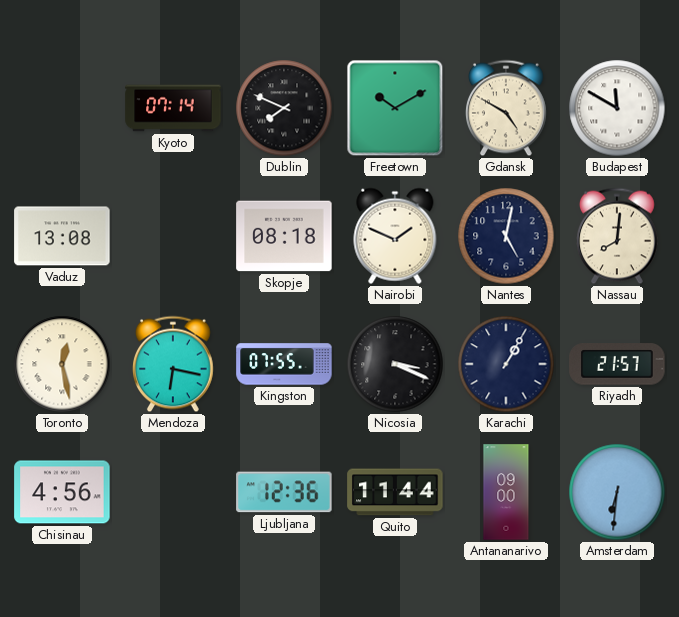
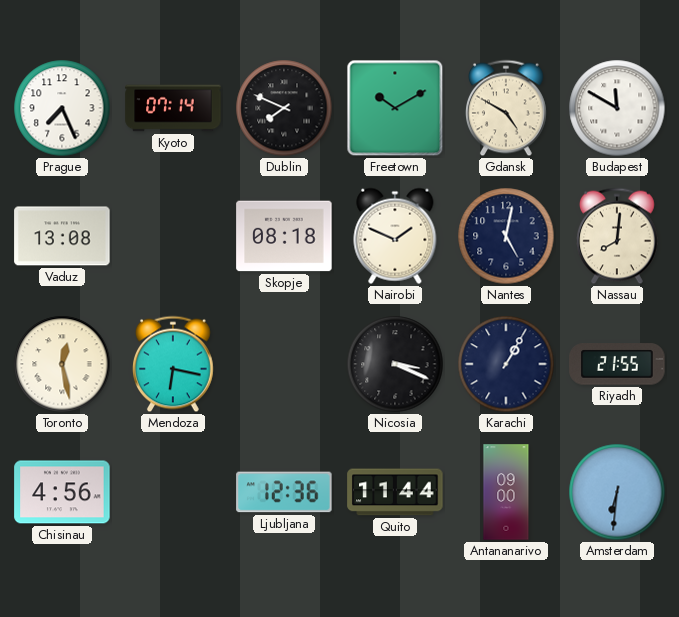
Prague: none -> 7:26
Kingston: 07:55 -> none
Riyadh: 21:57 -> 21:55
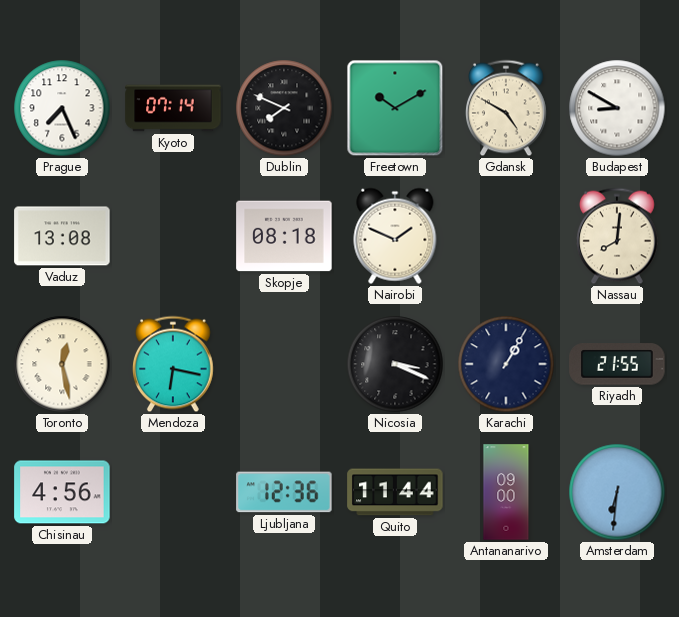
Budapest: 11:50 -> 8:50
Nantes: 5:02 -> none
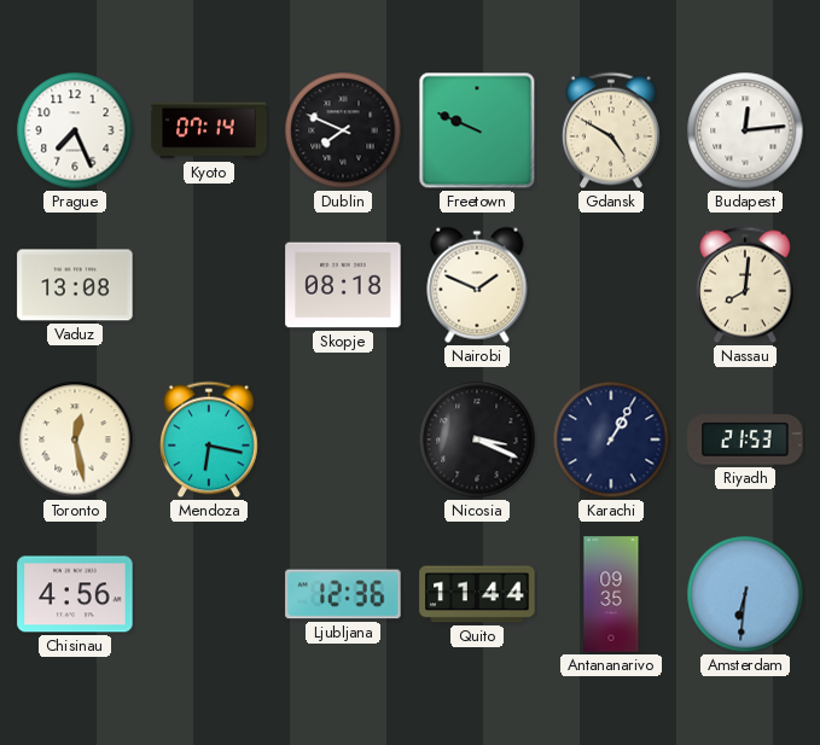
Freetown: 10:10 -> 9:49
Budapest: 8:50 -> 12:14
Riyadh: 21:55 -> 21:53
Antananarivo: 09:00 -> 09:35
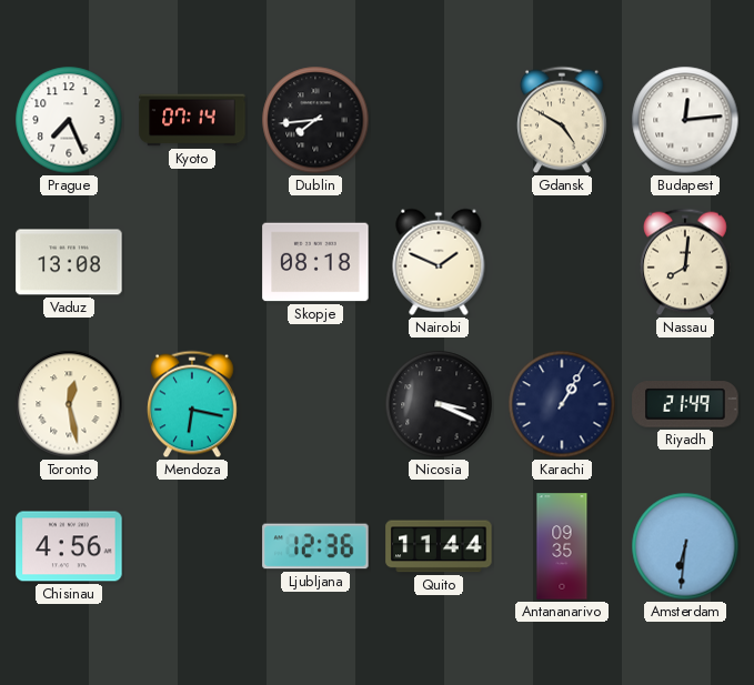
Dublin: 7:49 -> 7:44
Freetown: 9:49 -> none
Riyadh: 21:53 -> 21:49
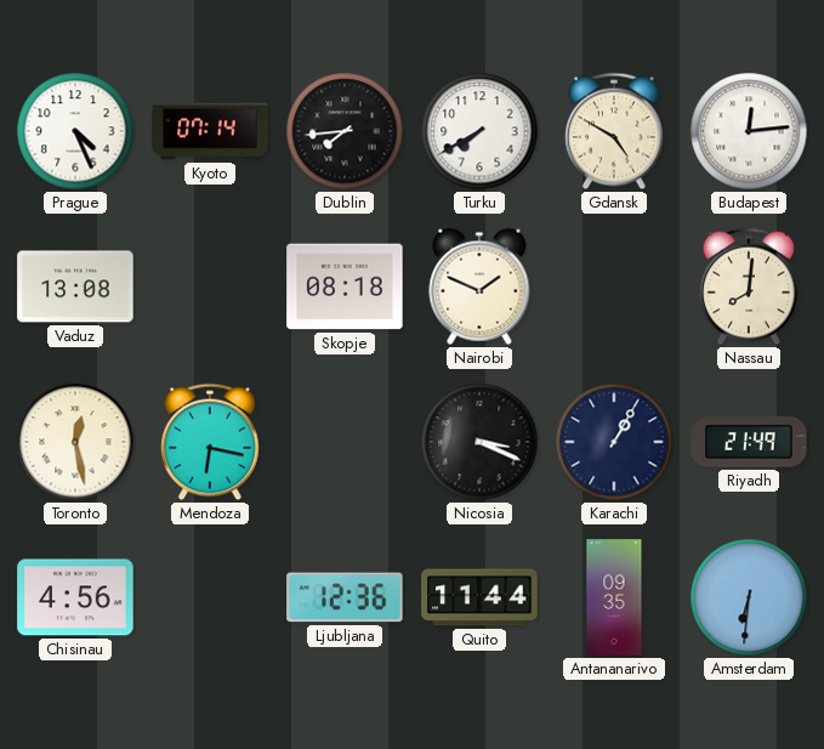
Prague: 7:26 -> 4:26
Turku: none -> 7:40
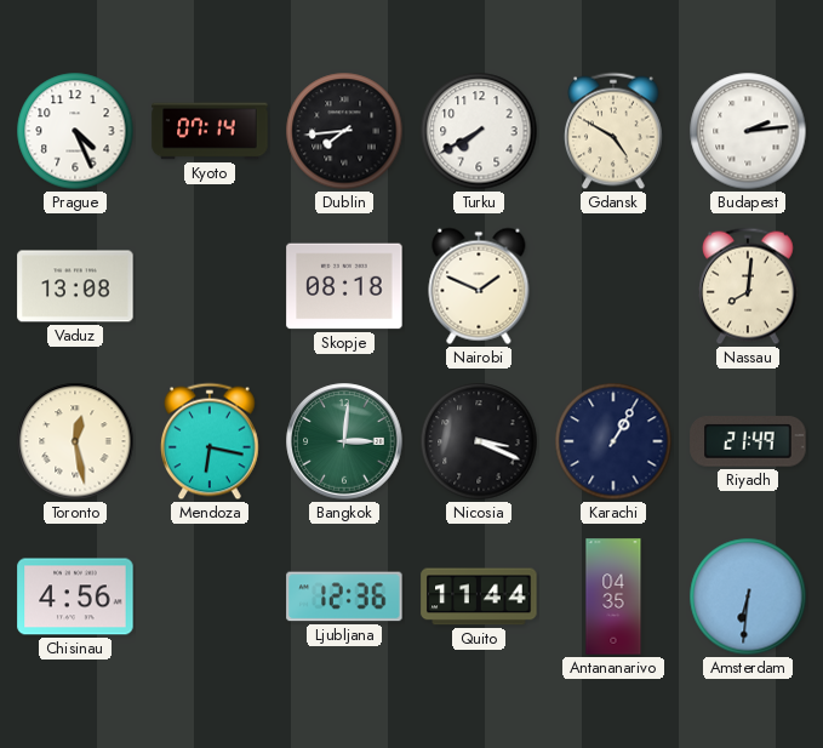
Budapest: 12:14 -> 2:14
Bangkok: none -> 3:01
Antananarivo: 09:35 -> 04:35
